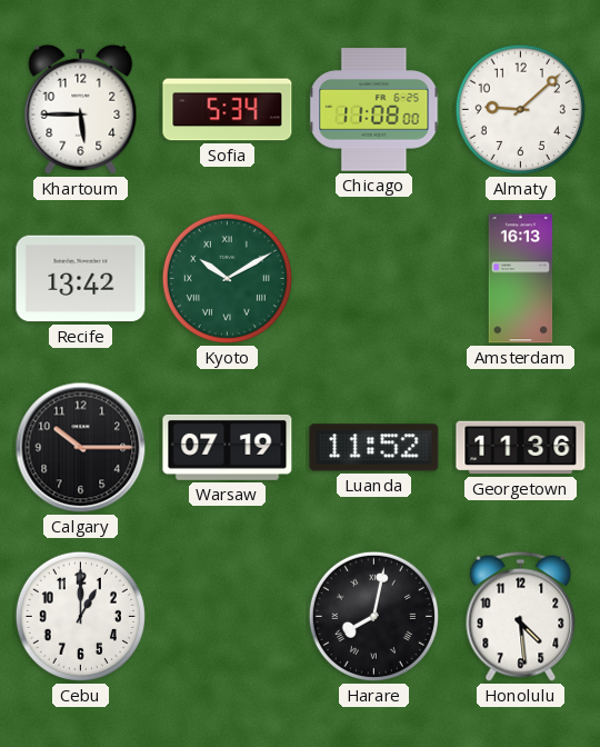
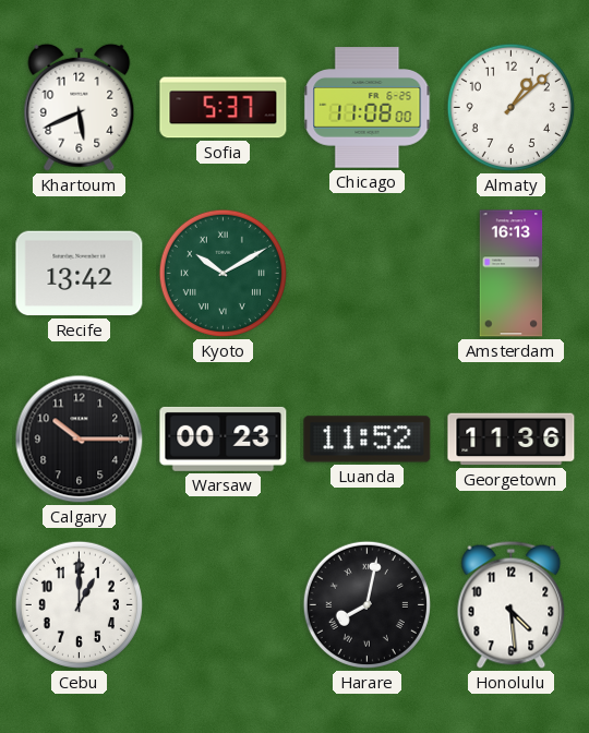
Khartoum: 5:45 -> 5:41
Sofia: 5:34 -> 5:37
Almaty: 9:08 -> 1:08
Warsaw: 07:19 -> 00:23
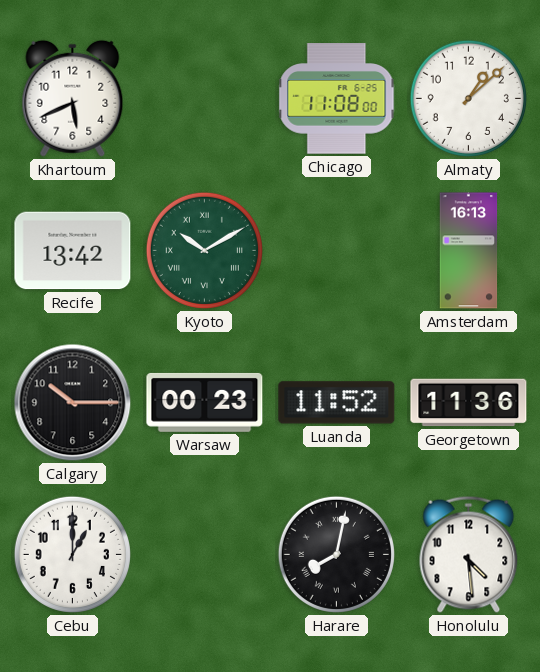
Sofia: 5:37 -> none
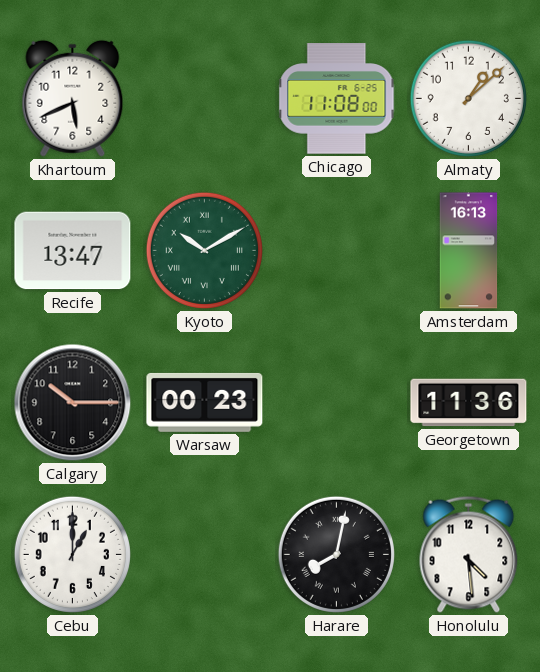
Recife: 13:42 -> 13:47
Luanda: 11:52 -> none
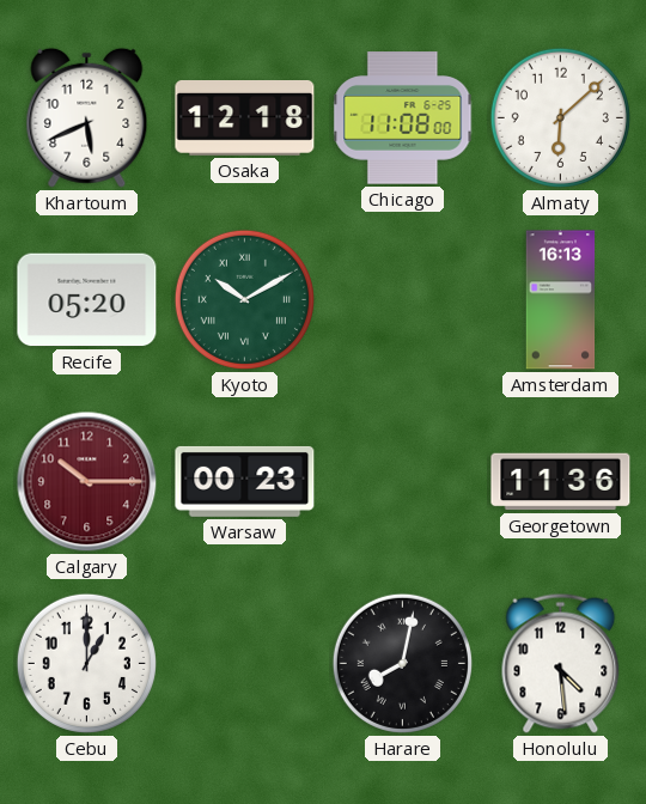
Osaka: none -> 12:18
Almaty: 1:08 -> 6:08
Recife: 13:47 -> 05:20
Calgary dial: black -> burgundy
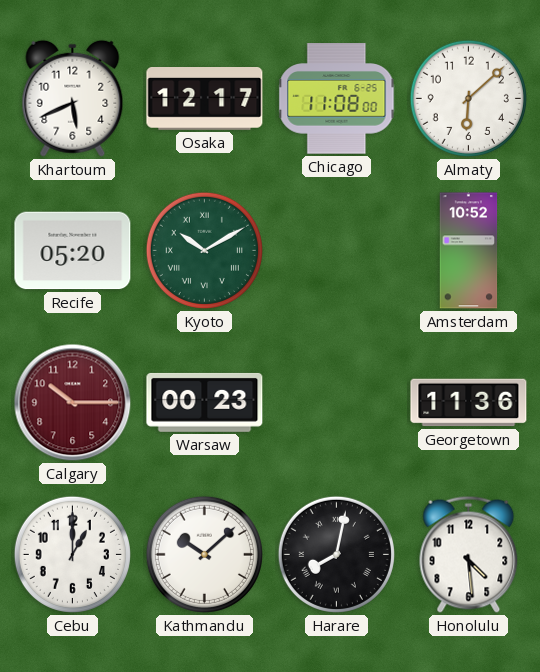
Osaka: 12:18 -> 12:17
Amsterdam: 16:13 -> 10:52
Kathmandu: none -> 10:08
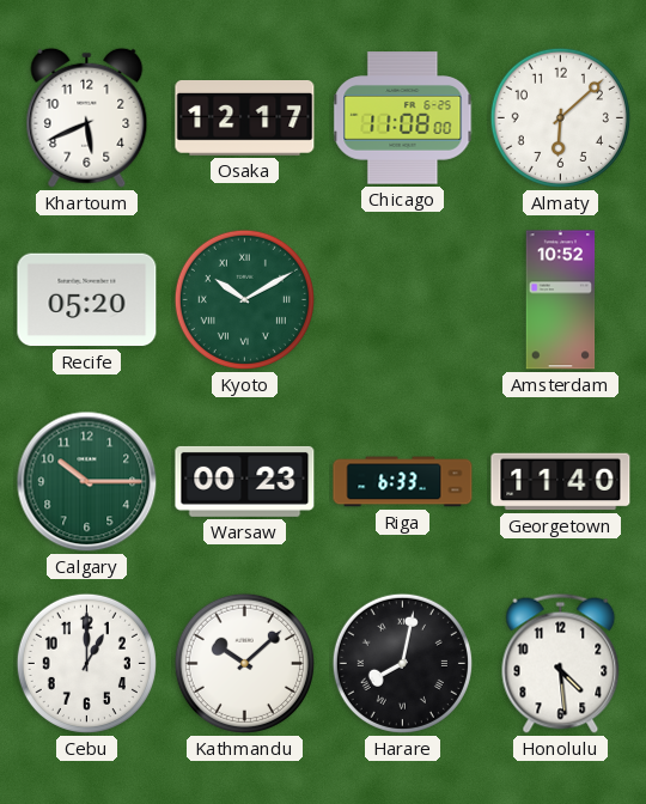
Calgary dial: burgundy -> green
Riga: none -> 6:33
Georgetown: 11:36 -> 11:40
